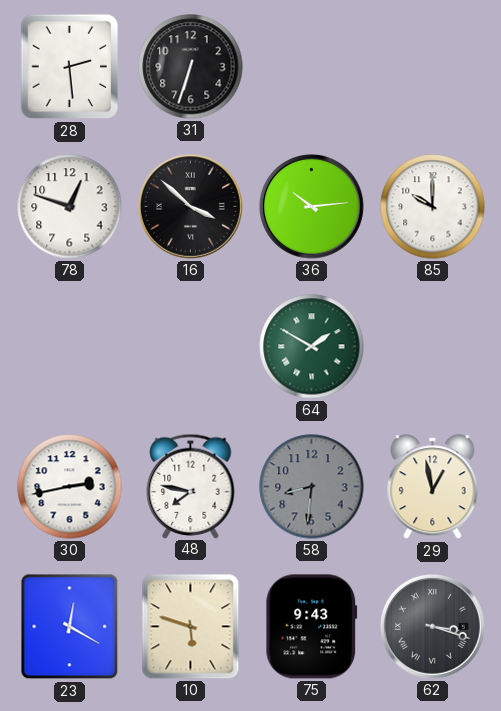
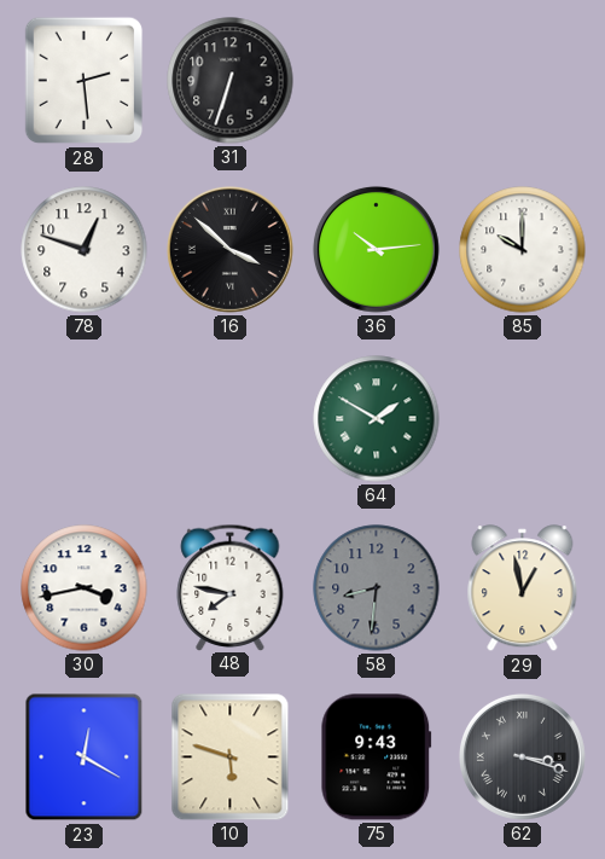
30: 2:43 -> 3:43
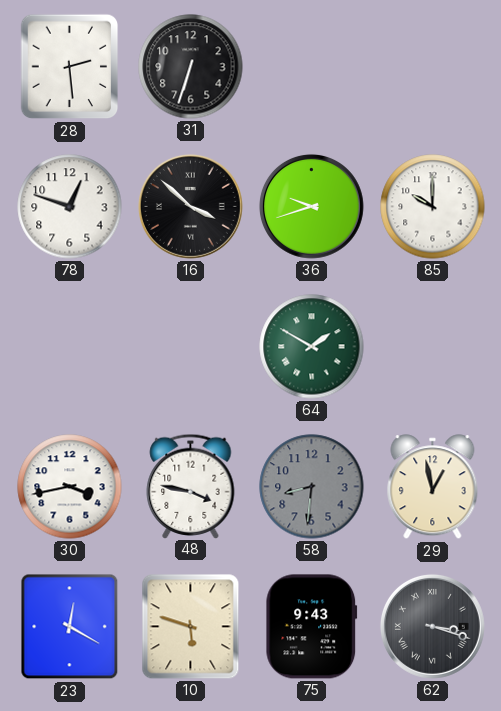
36: 10:14 -> 9:42
48: 7:47 -> 3:47
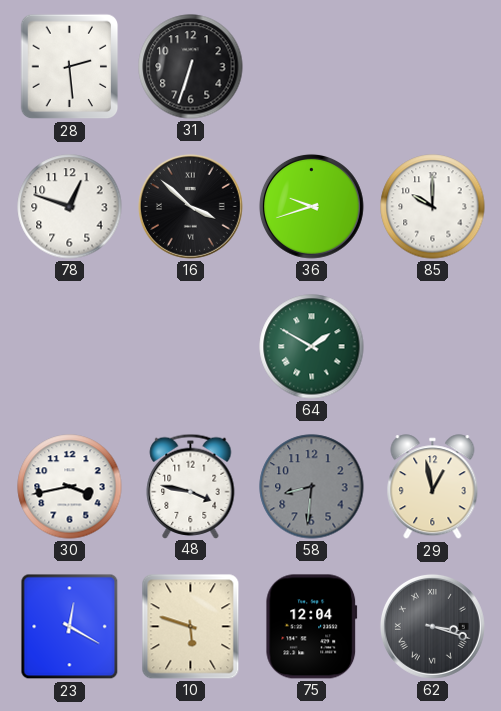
75: 9:43 -> 12:04
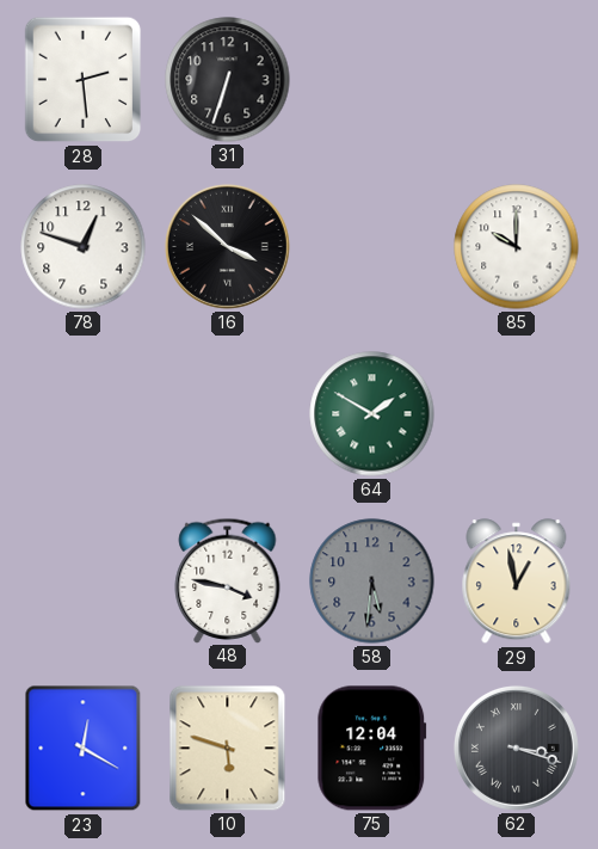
36: 9:42 -> none
30: 3:43 -> none
58: 8:31 -> 5:31
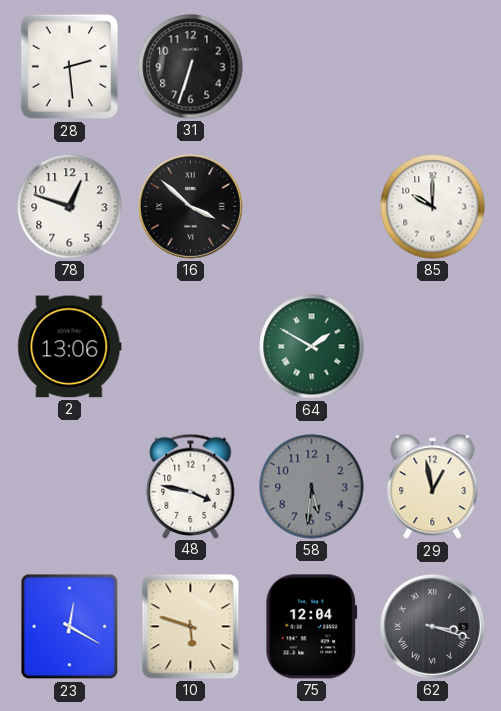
2: none -> 13:06
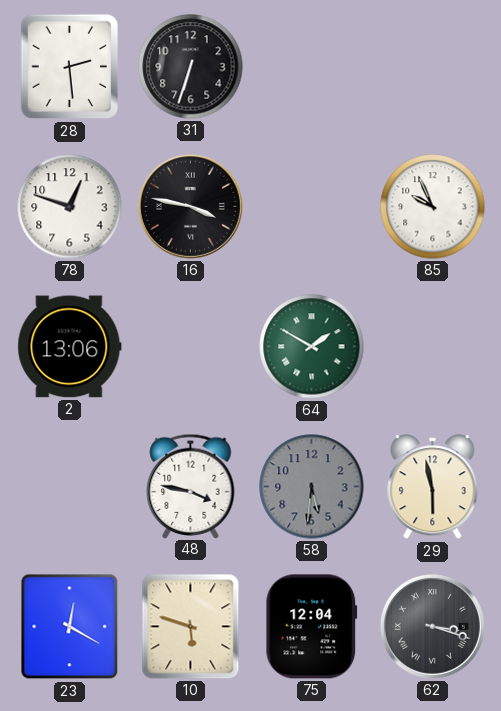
16: 3:52 -> 3:47
85: 10:00 -> 9:56
29: 12:58 -> 5:58
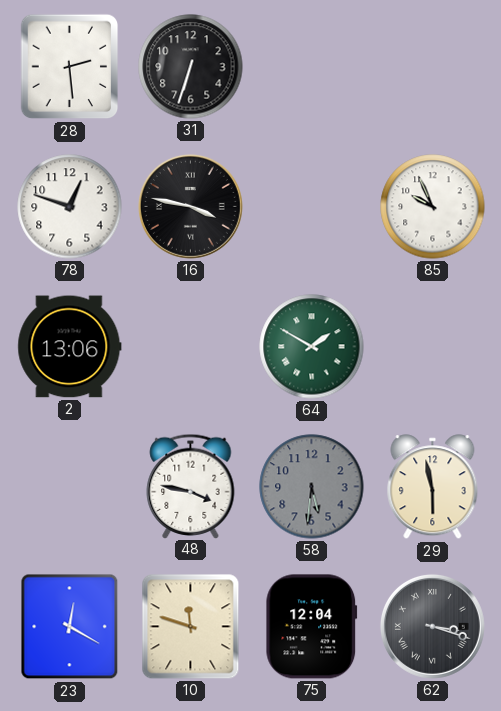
10: 5:48 -> 11:48
